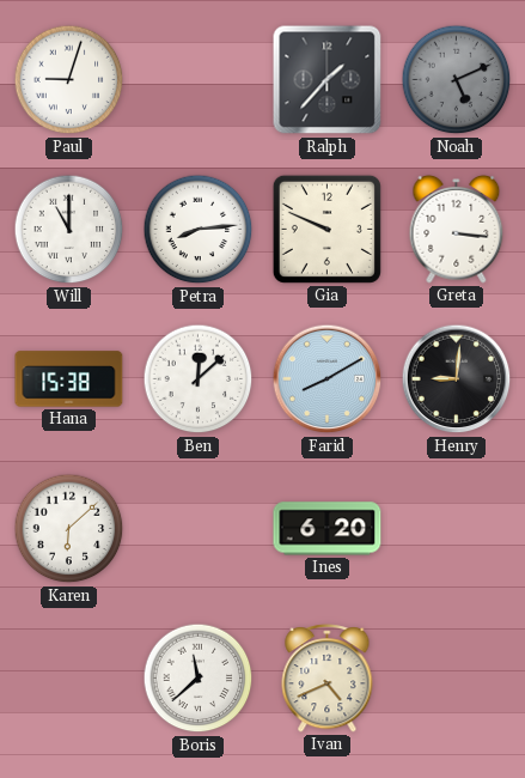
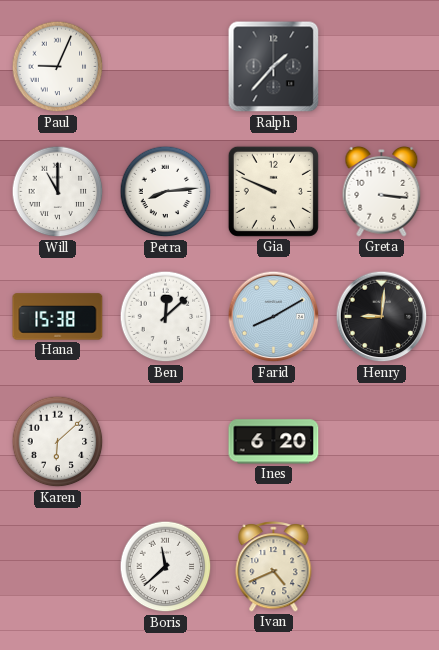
Paul: 9:03 -> 9:04
Noah: 5:11 -> none
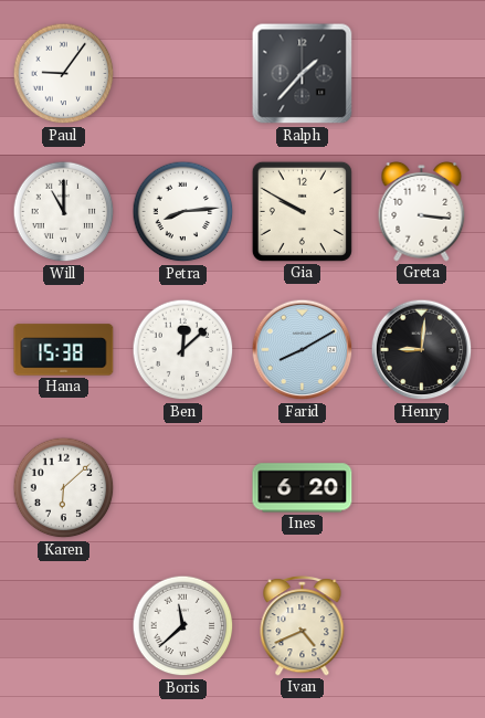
Paul: 9:04 -> 9:06
Gia: 9:49 -> 9:50
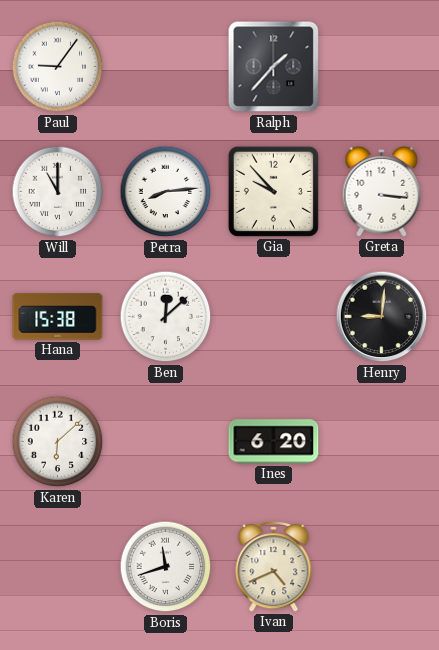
Gia: 9:50 -> 9:53
Farid: 8:10 -> none
Boris: 11:38 -> 11:42
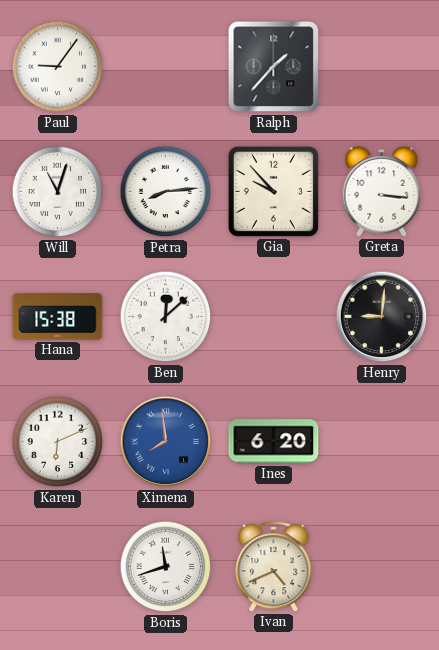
Will: 11:00 -> 11:03
Karen: 6:08 -> 6:11
Ximena: none -> 7:59
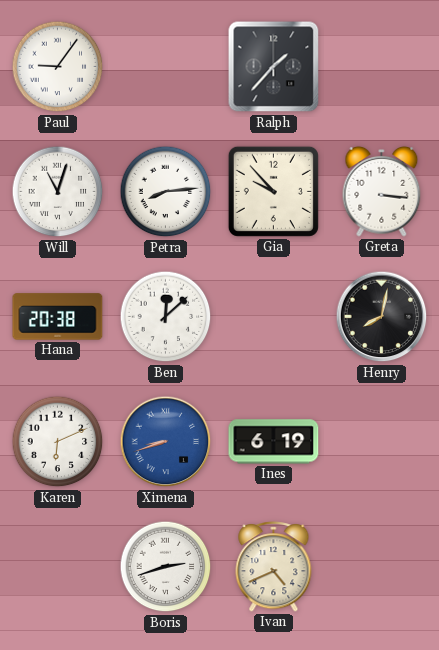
Hana: 15:38 -> 20:38
Henry: 9:01 -> 8:02
Ximena: 7:59 -> 8:42
Ines: 6:20 -> 6:19
Boris: 11:42 -> 2:42
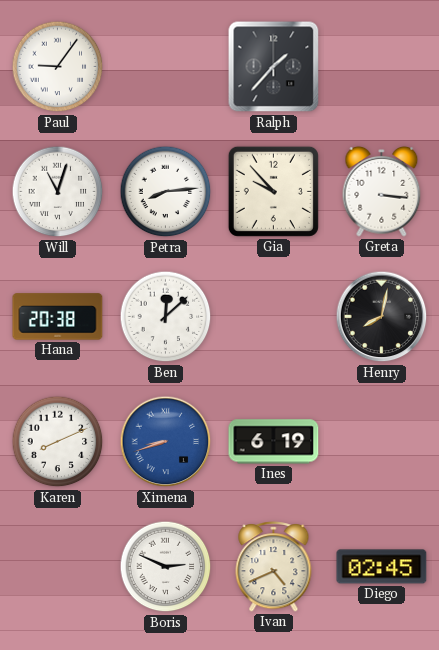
Karen: 6:11 -> 8:11
Boris: 2:42 -> 2:49
Diego: none -> 02:45
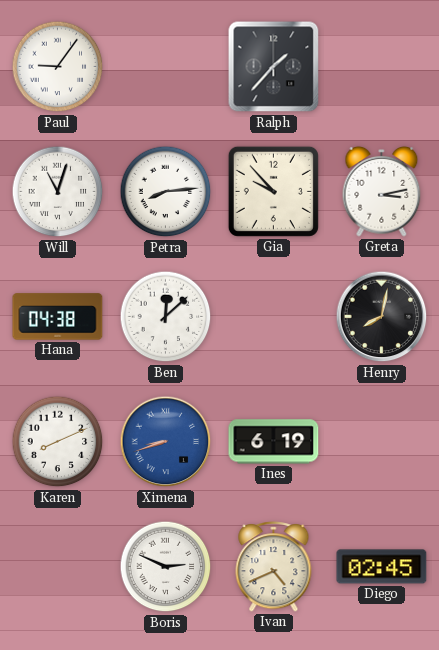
Greta: 3:16 -> 3:13
Hana: 20:38 -> 04:38
